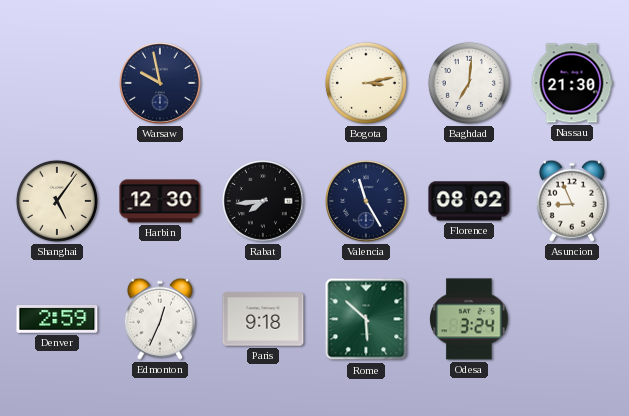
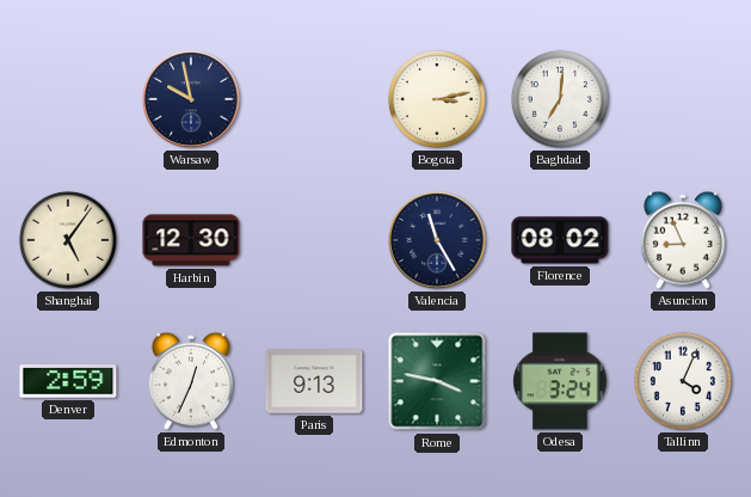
Nassau: 21:30 -> none
Rabat: 7:44 -> none
Paris: 9:18 -> 9:13
Rome: 5:52 -> 3:47
Tallinn: none -> 4:04
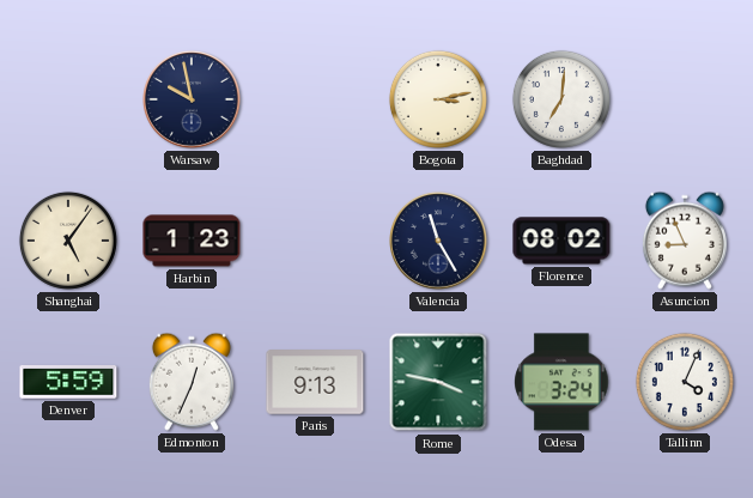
Harbin: 12:30 -> 1:23
Denver: 2:59 -> 5:59
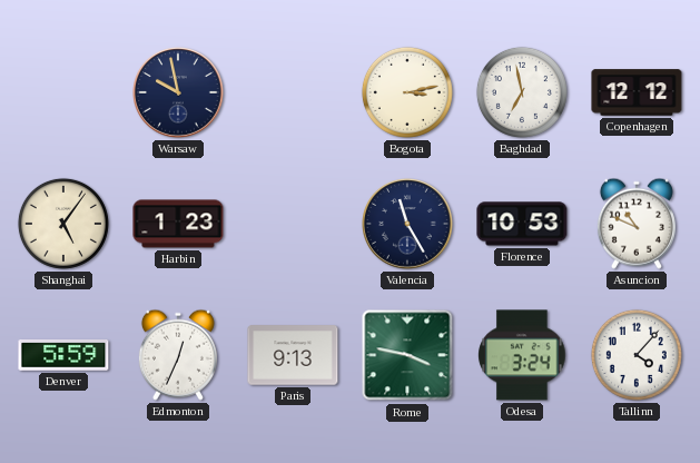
Baghdad: 7:01 -> 6:58
Copenhagen: none -> 12:12
Florence: 08:02 -> 10:53
Asuncion: 8:56 -> 10:49
Tallinn: 4:04 -> 4:07
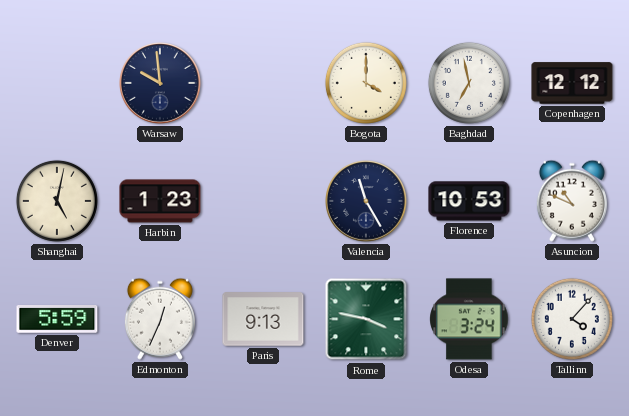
Warsaw: 9:58 -> 9:59
Bogota: 3:13 -> 4:00
Shanghai: 5:06 -> 5:02
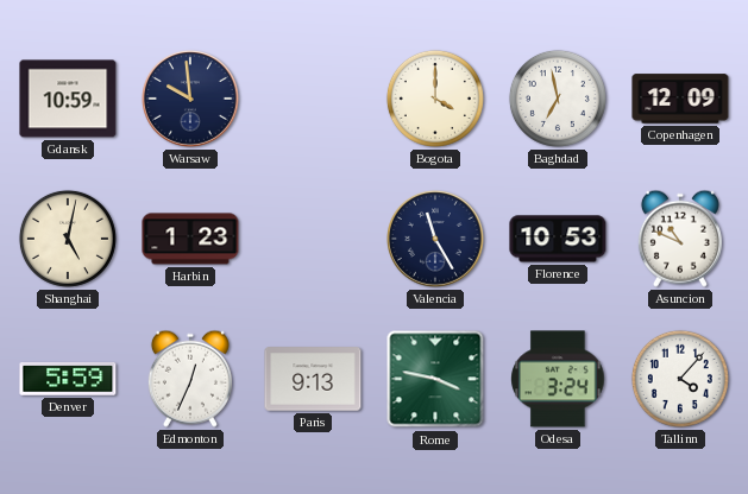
Gdansk: none -> 10:59
Copenhagen: 12:12 -> 12:09
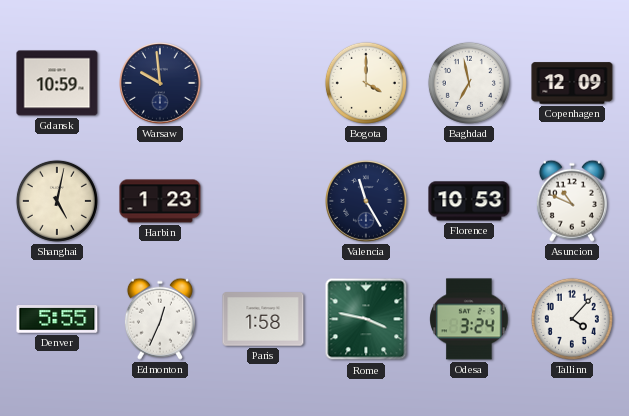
Denver: 5:59 -> 5:55
Paris: 9:13 -> 1:58
